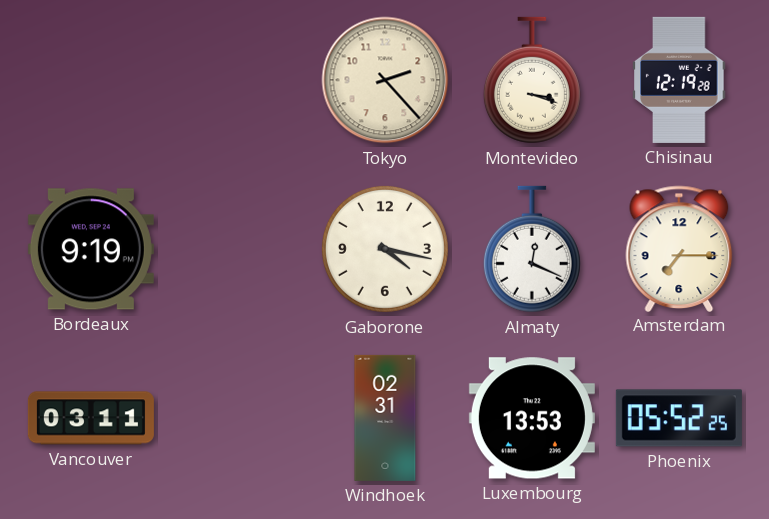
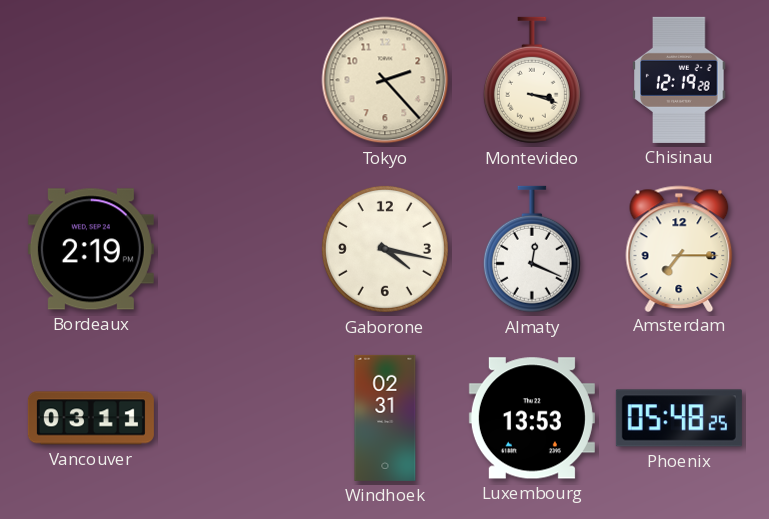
Bordeaux: 9:19 -> 2:19
Phoenix: 05:52 -> 05:48
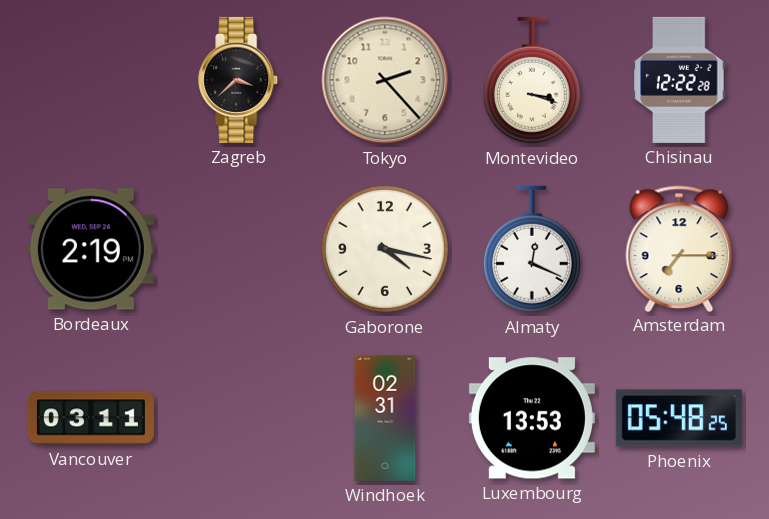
Zagreb: none -> 3:38
Chisinau: 12:19 -> 12:22
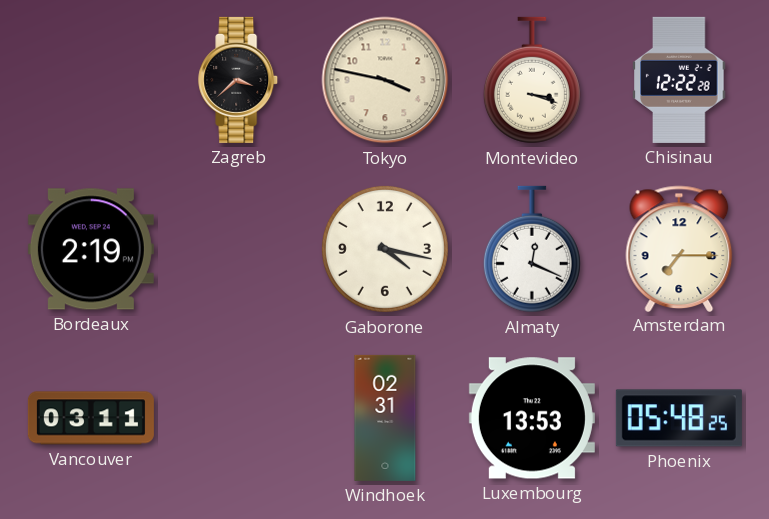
Tokyo: 2:23 -> 3:47
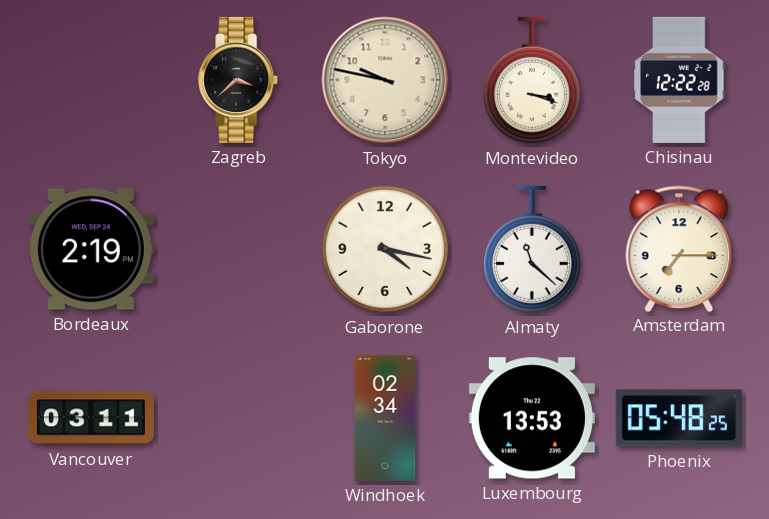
Tokyo: 3:47 -> 9:47
Almaty: 12:19 -> 11:22
Windhoek: 02:31 -> 02:34
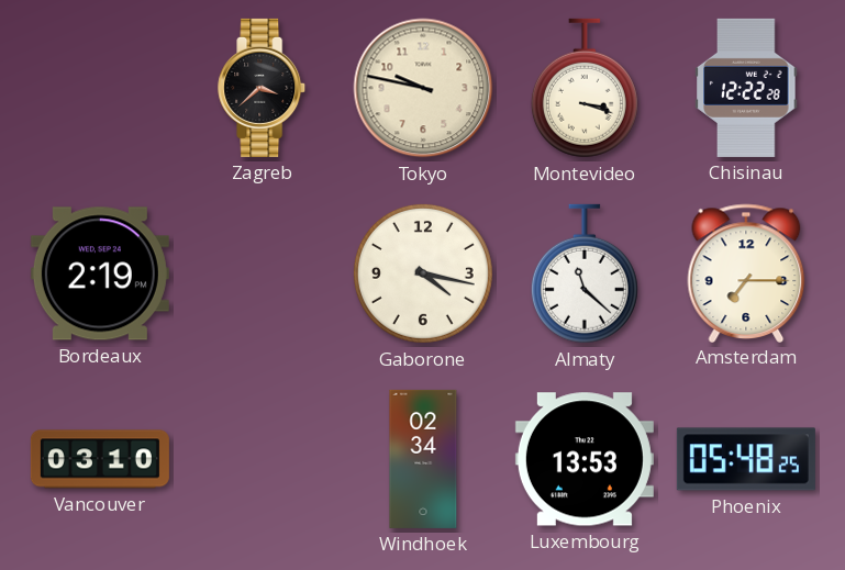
Vancouver: 03:11 -> 03:10
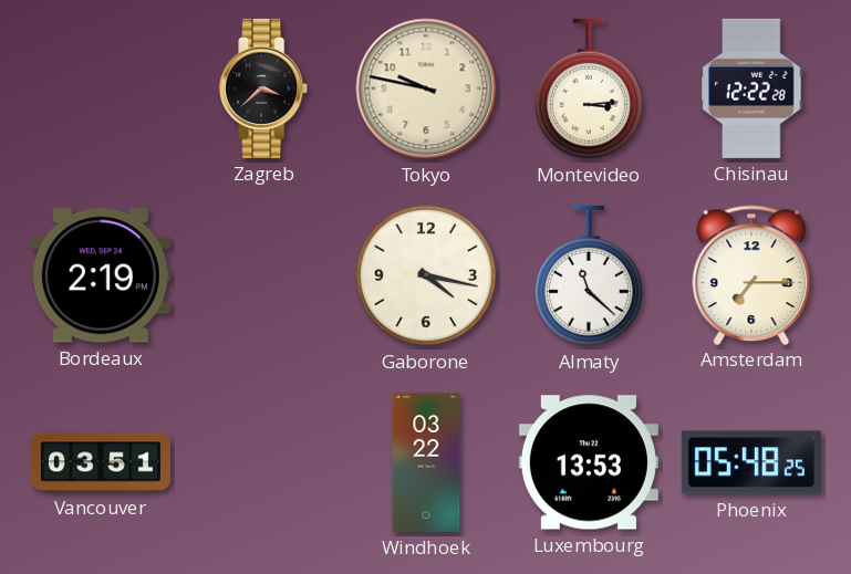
Montevideo: 3:18 -> 3:14
Vancouver: 03:10 -> 03:51
Windhoek: 02:34 -> 03:22
